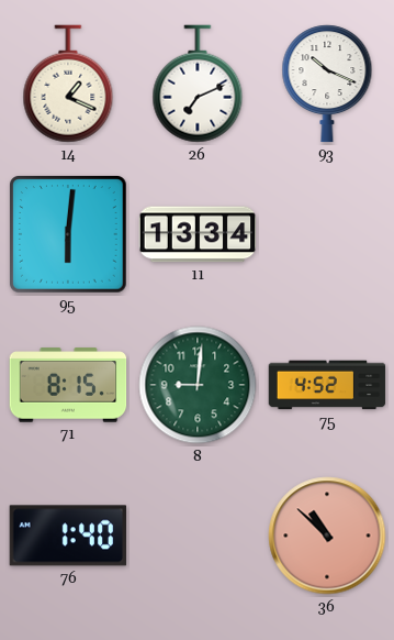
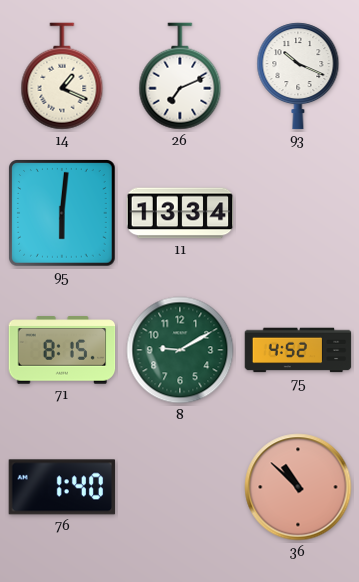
8: 9:01 -> 9:10
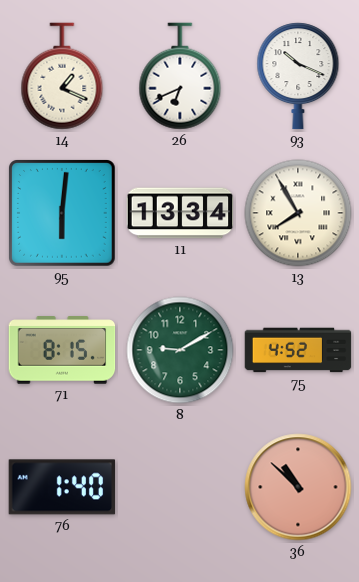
26: 7:11 -> 6:41
13: none -> 7:55
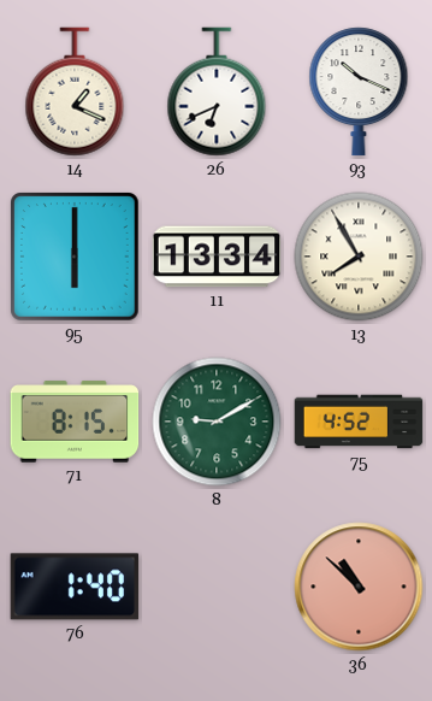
95: 6:01 -> 6:00
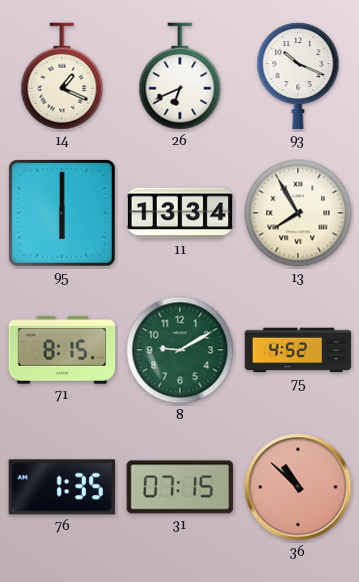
76: 1:40 -> 1:35
31: none -> 07:15
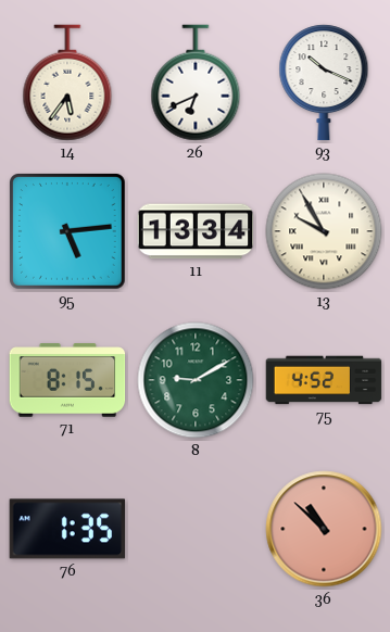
14: 1:19 -> 5:36
95: 6:00 -> 5:14
13: 7:55 -> 9:55
31: 07:15 -> none
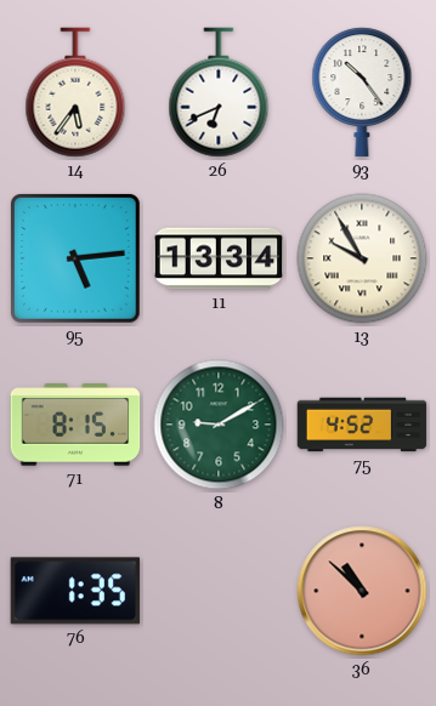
93: 10:19 -> 10:24
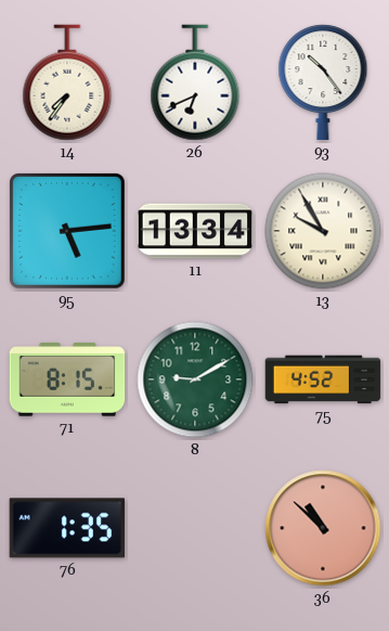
14: 5:36 -> 7:36
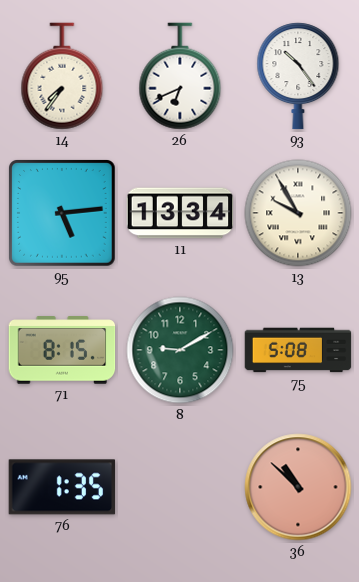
75: 4:52 -> 5:08
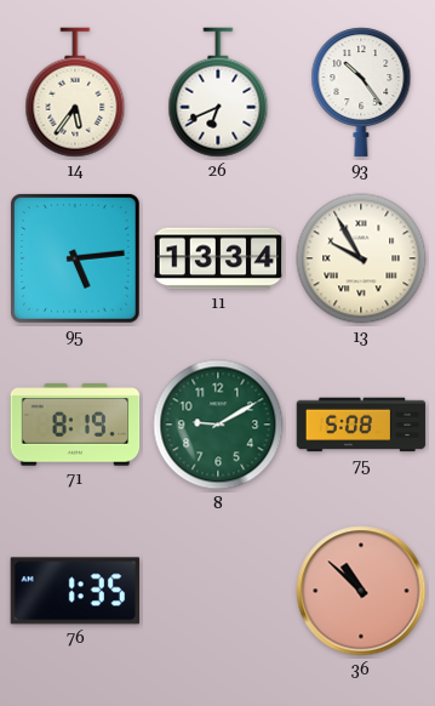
14: 7:36 -> 5:36
71: 8:15 -> 8:19
